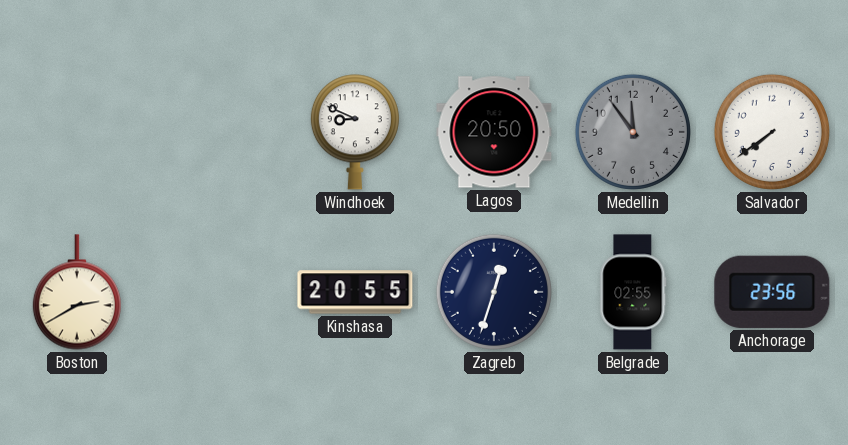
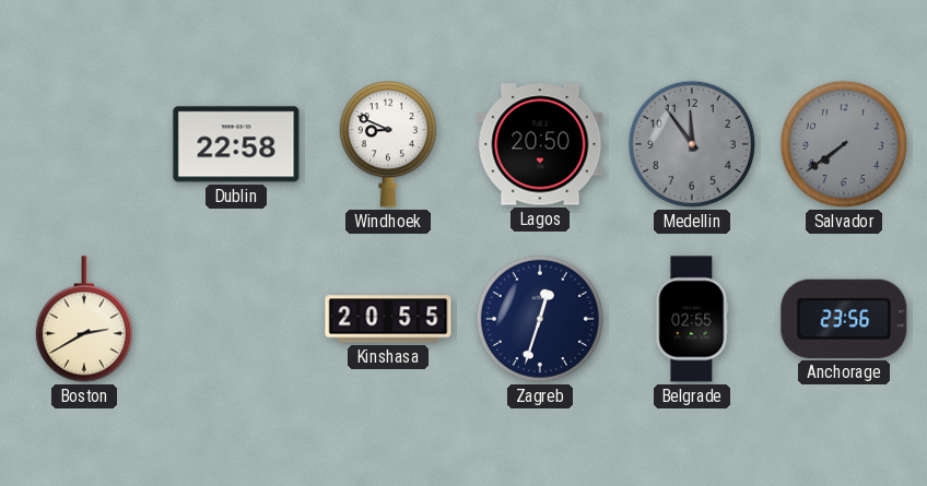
Dublin: none -> 22:58
Salvador dial: white -> grey
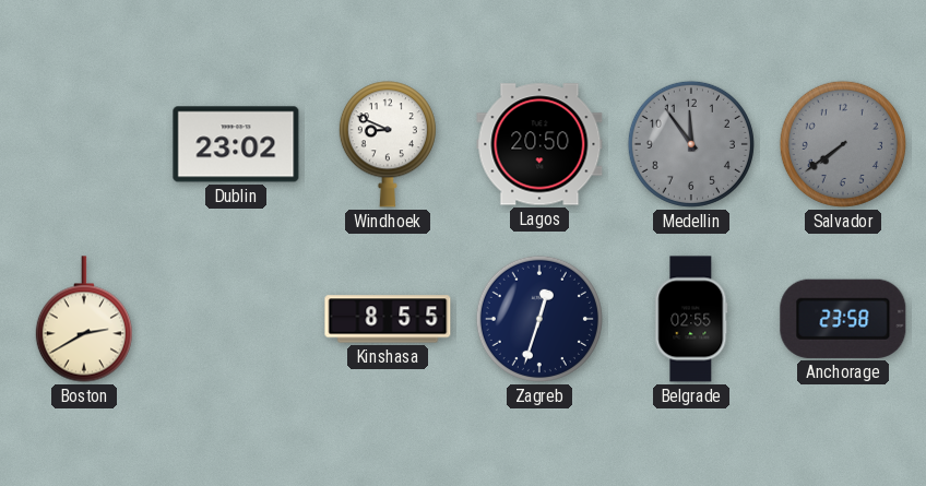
Dublin: 22:58 -> 23:02
Kinshasa: 20:55 -> 8:55
Anchorage: 23:56 -> 23:58
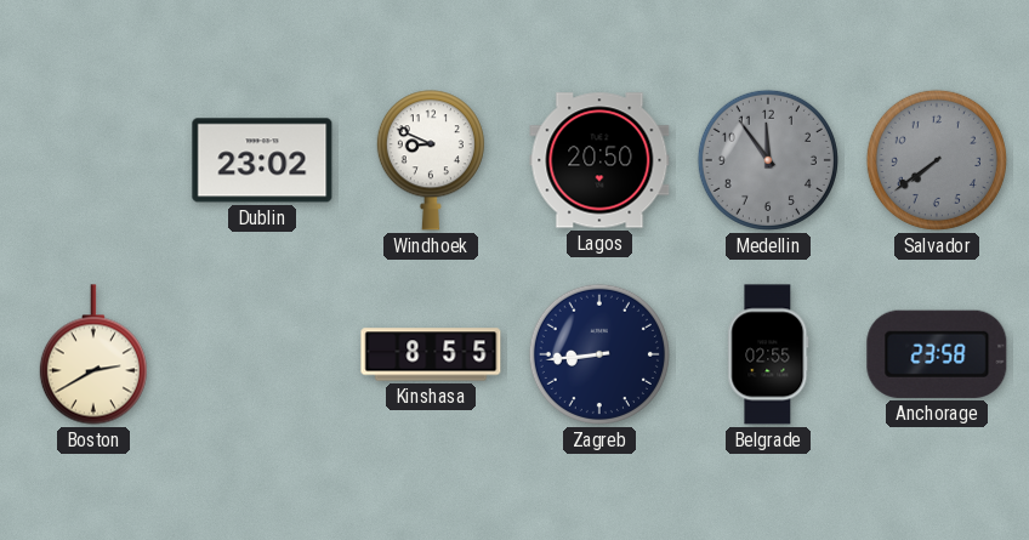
Zagreb: 12:33 -> 8:44
